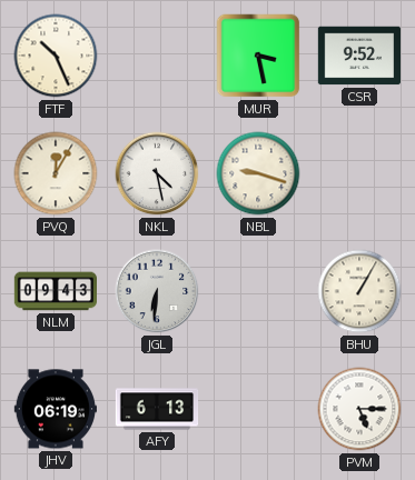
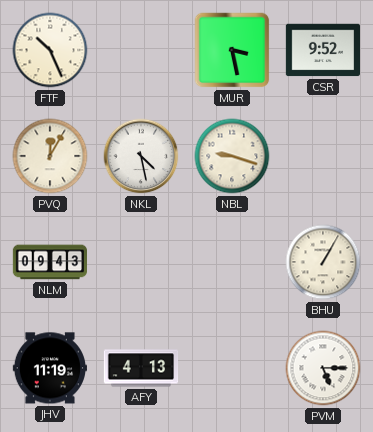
JGL: 6:31 -> none
JHV: 06:19 -> 11:19
AFY: 6:13 -> 4:13
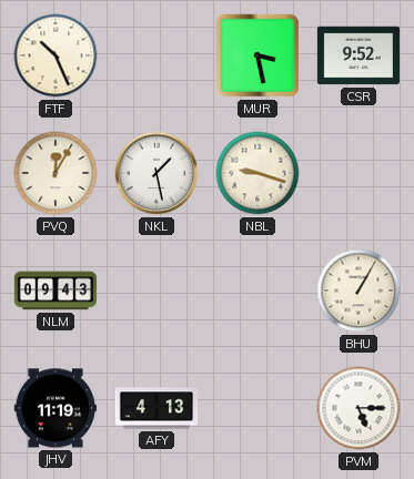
NKL: 4:28 -> 1:28
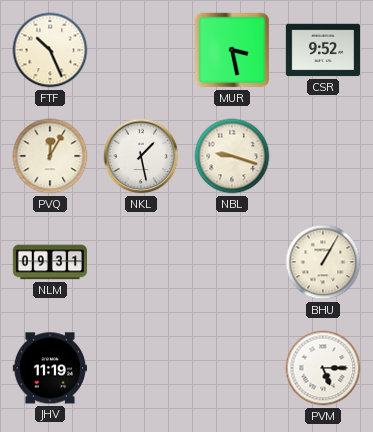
NLM: 09:43 -> 09:31
AFY: 4:13 -> none
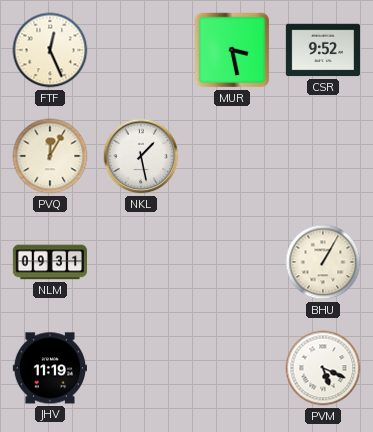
FTF: 10:26 -> 12:26
NBL: 9:18 -> none
PVM: 5:15 -> 5:19
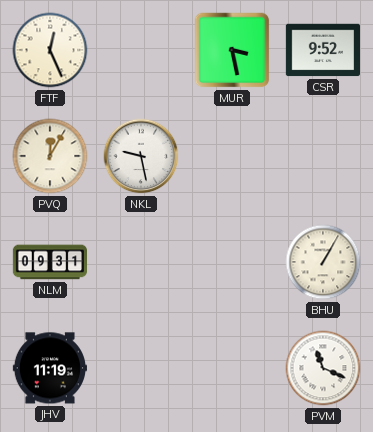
NKL: 1:28 -> 9:28
PVM: 5:19 -> 11:19
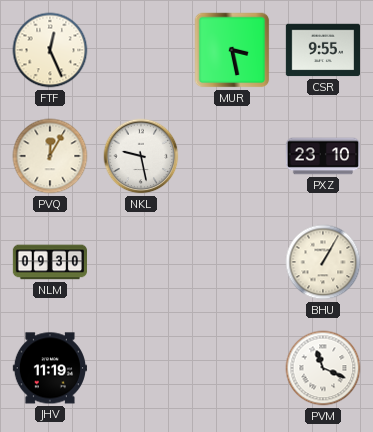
CSR: 9:52 -> 9:55
PXZ: none -> 23:10
NLM: 09:31 -> 09:30
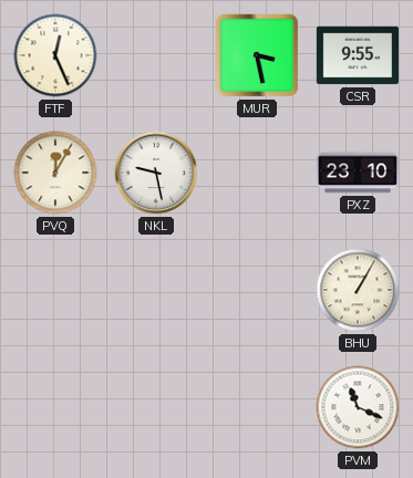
NLM: 09:30 -> none
JHV: 11:19 -> none
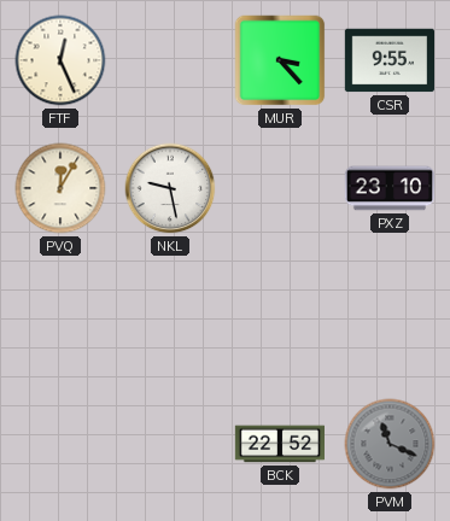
MUR: 3:28 -> 3:23
BHU: 1:05 -> none
BCK: none -> 22:52
PVM dial: white -> grey
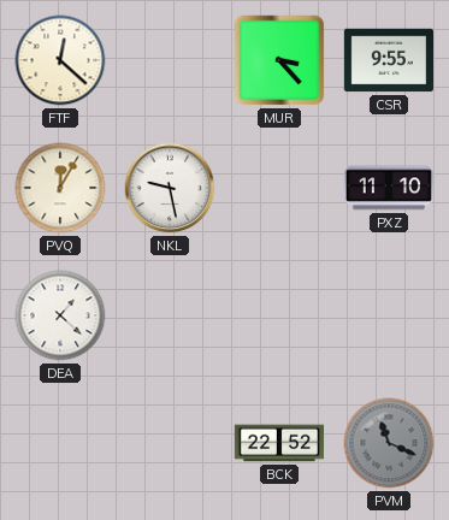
FTF: 12:26 -> 12:22
PXZ: 23:10 -> 11:10
DEA: none -> 1:22
